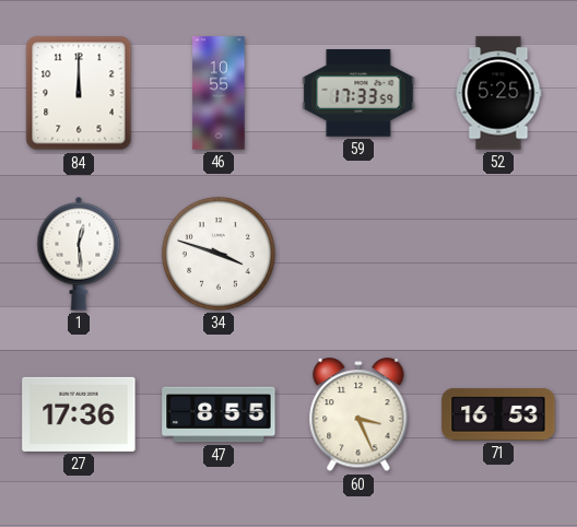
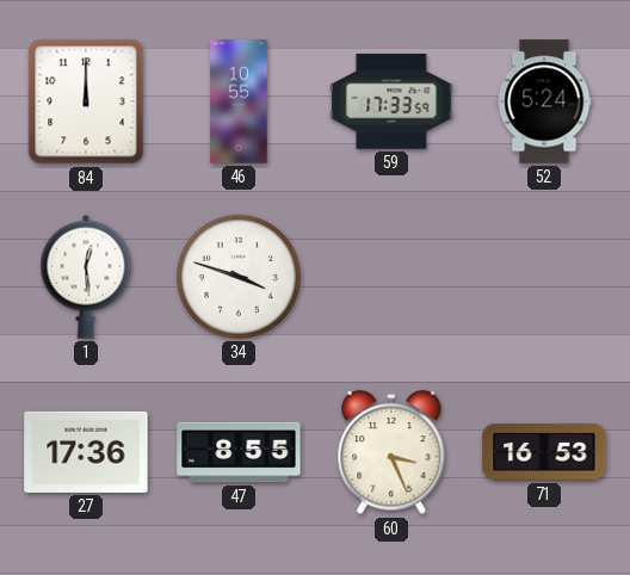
52: 5:25 -> 5:24
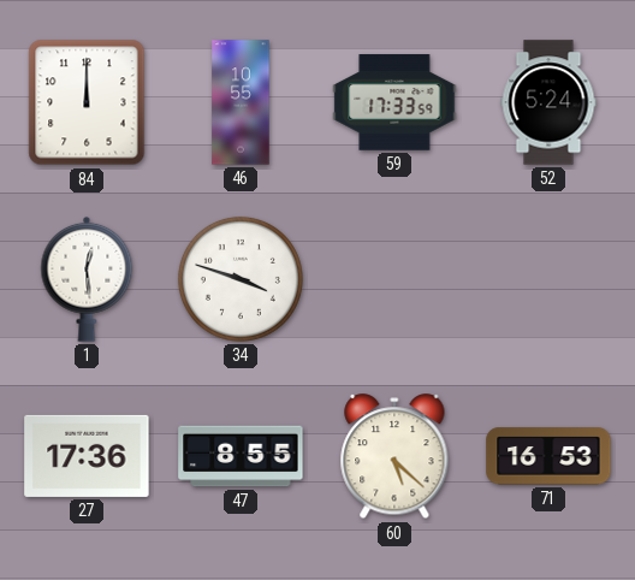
60: 3:26 -> 5:22
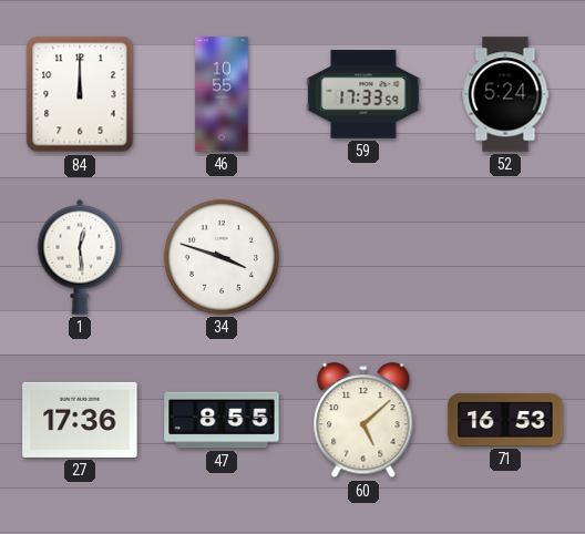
60: 5:22 -> 5:08
